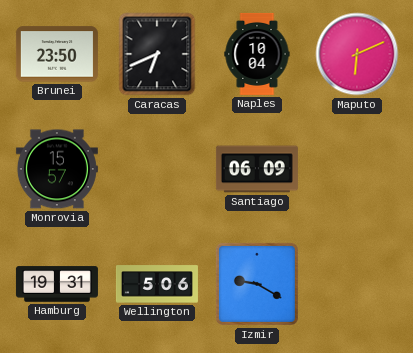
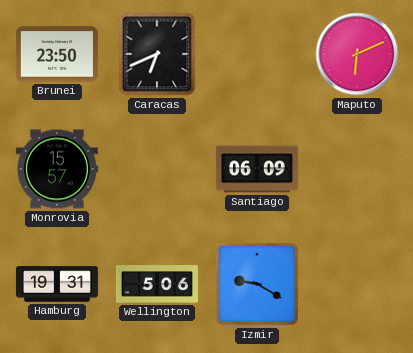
Naples: 10:04 -> none
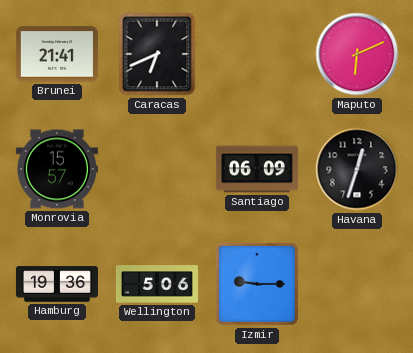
Brunei: 23:50 -> 21:41
Havana: none -> 12:33
Hamburg: 19:31 -> 19:36
Izmir: 9:20 -> 9:15
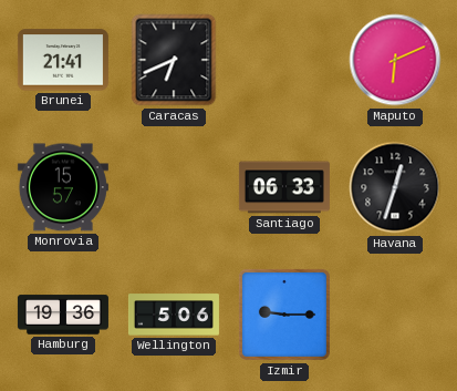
Santiago: 06:09 -> 06:33
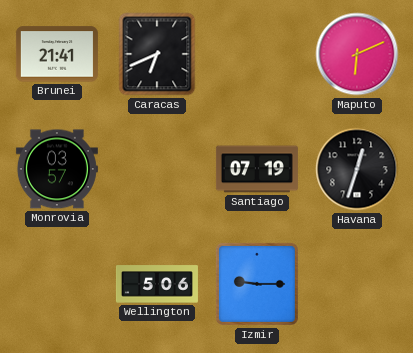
Monrovia: 15:57 -> 03:57
Santiago: 06:33 -> 07:19
Hamburg: 19:36 -> none
